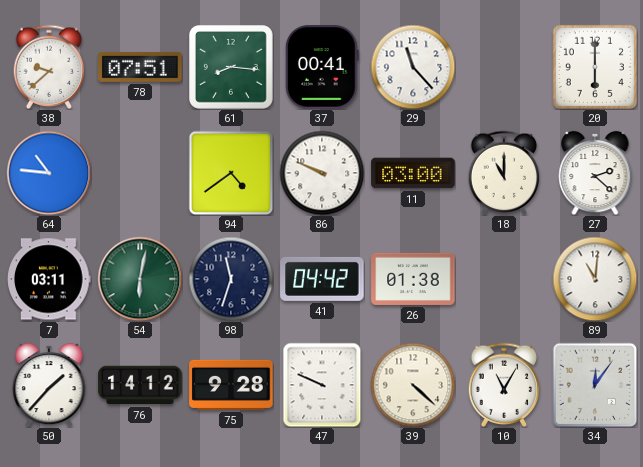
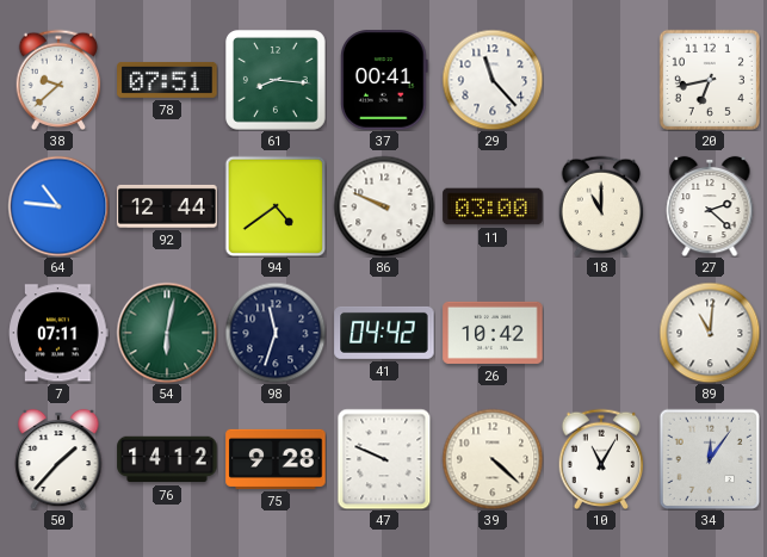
20: 6:00 -> 6:43
92: none -> 12:44
7: 03:11 -> 07:11
26: 01:38 -> 10:42
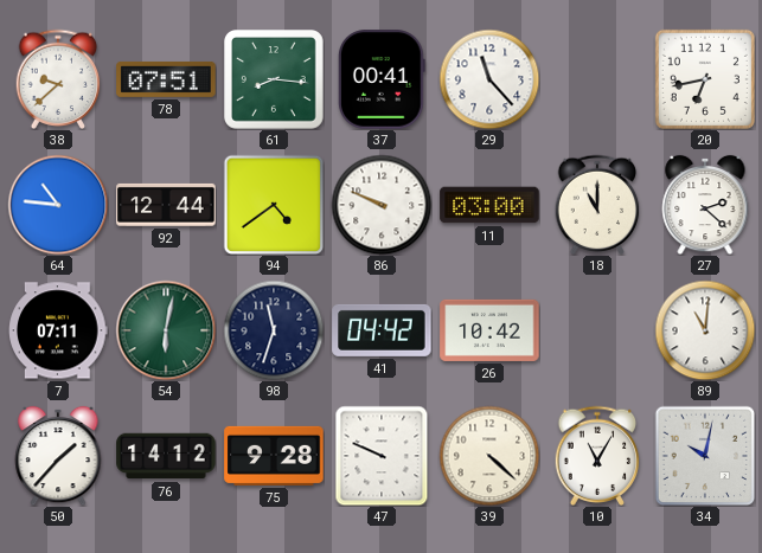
34: 12:06 -> 10:02
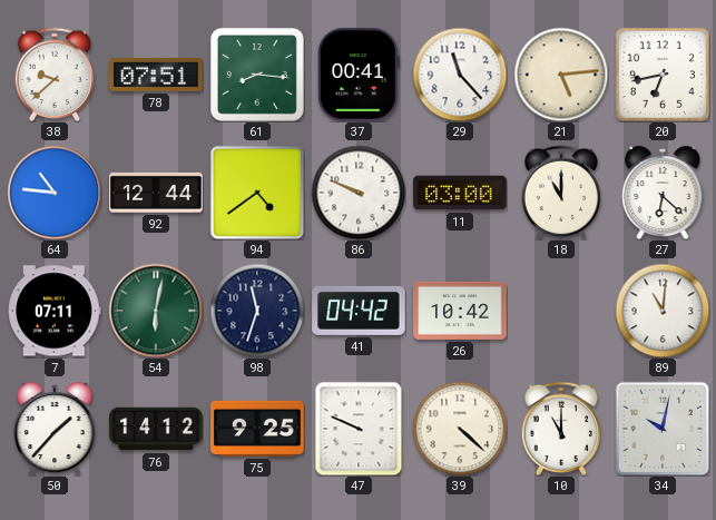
21: none -> 5:14
27: 2:22 -> 6:22
75: 9:28 -> 9:25
10: 11:05 -> 11:00
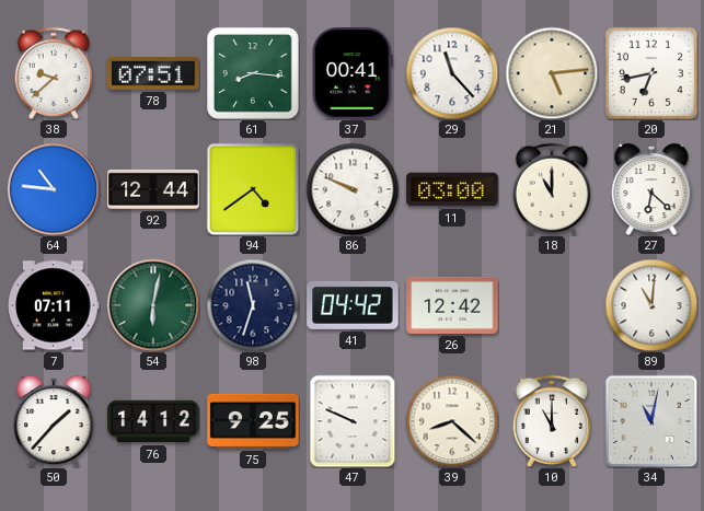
26: 10:42 -> 12:42
39: 4:22 -> 8:22
34: 10:02 -> 11:02
